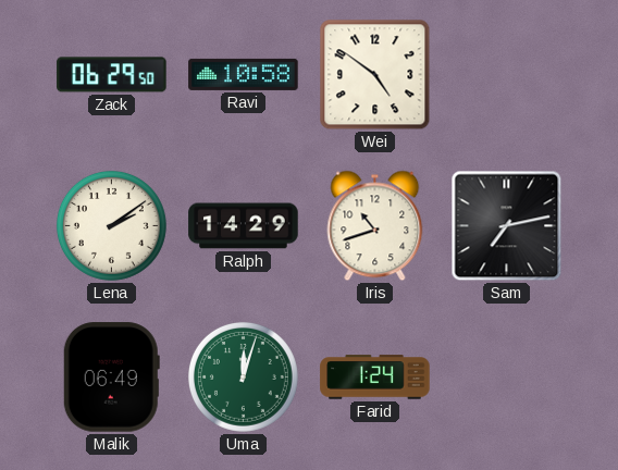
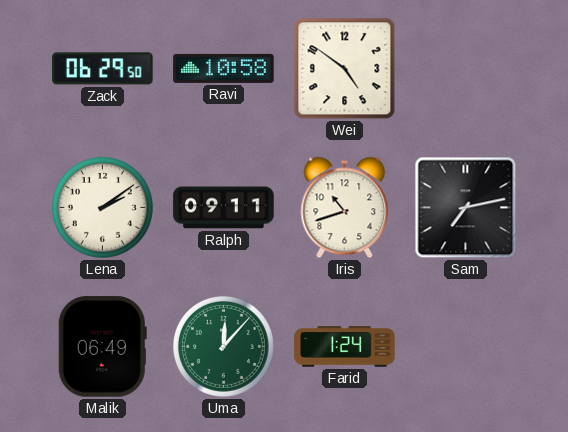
Ralph: 14:29 -> 09:11
Uma: 12:03 -> 12:07
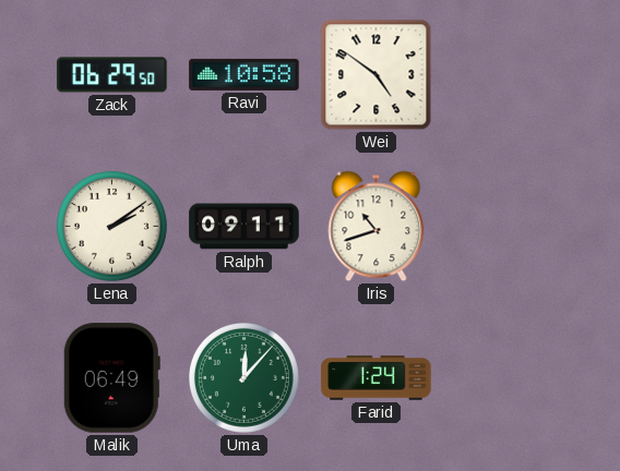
Sam: 7:13 -> none
